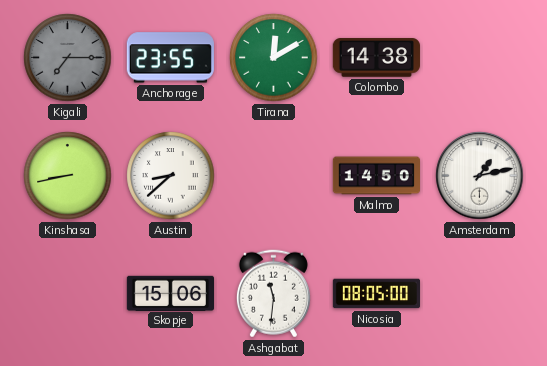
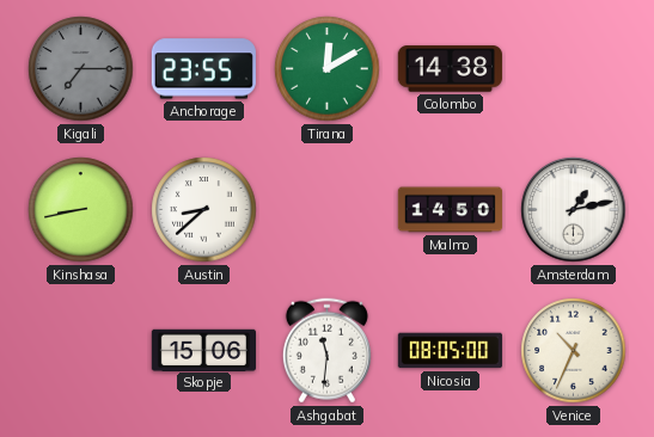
Venice: none -> 10:34
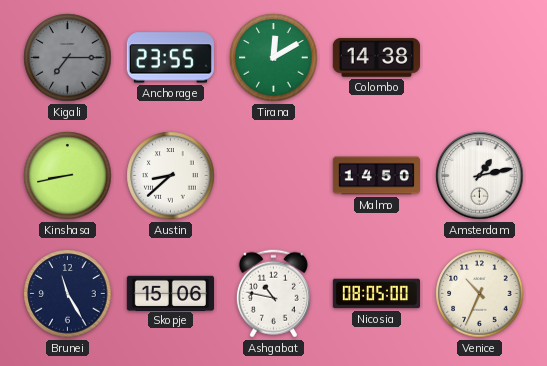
Brunei: none -> 11:25
Ashgabat: 11:31 -> 10:47
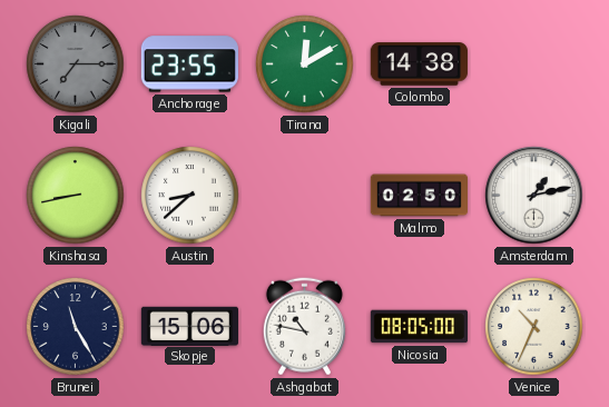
Malmo: 14:50 -> 02:50
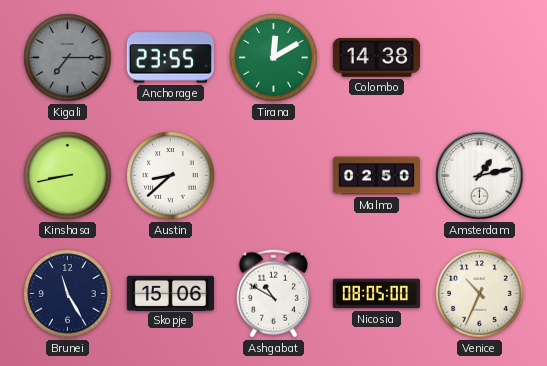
Ashgabat: 10:47 -> 10:50
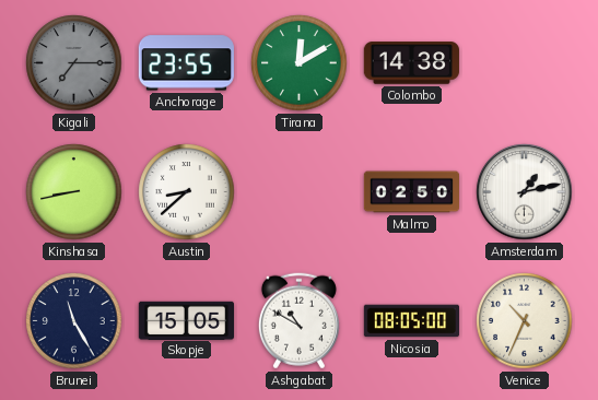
Skopje: 15:06 -> 15:05
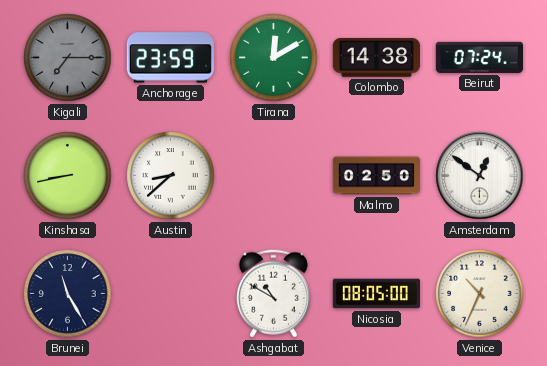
Anchorage: 23:55 -> 23:59
Beirut: none -> 07:24
Amsterdam: 1:13 -> 12:51
Skopje: 15:05 -> none
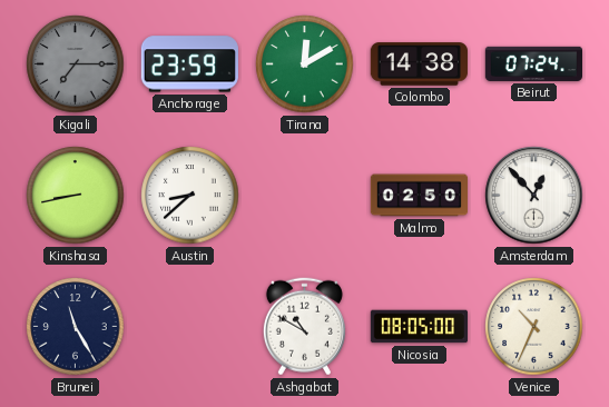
Amsterdam: 12:51 -> 12:53
